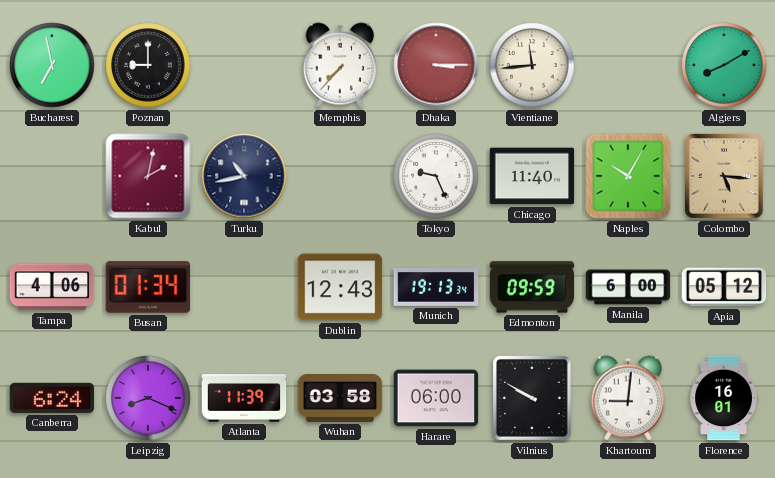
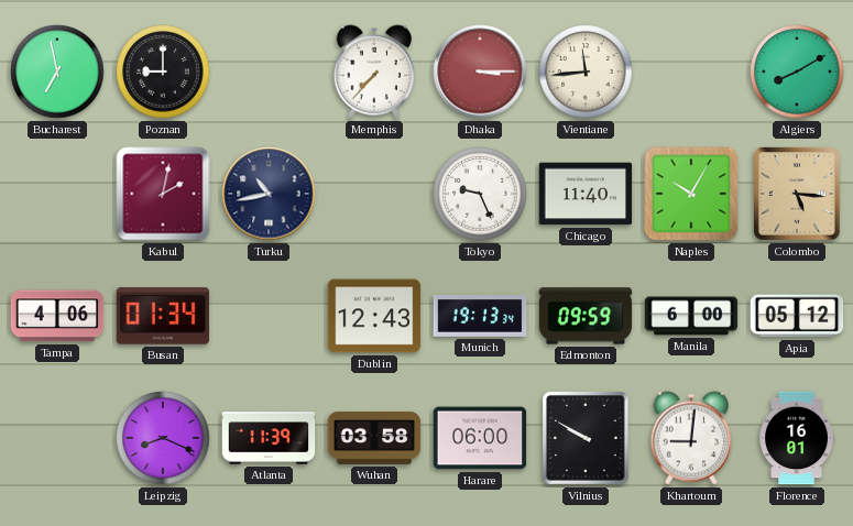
Canberra: 6:24 -> none
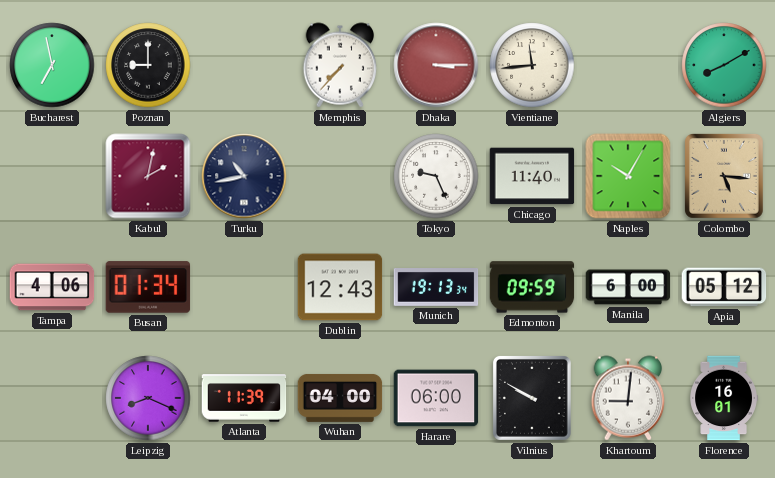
Wuhan: 03:58 -> 04:00
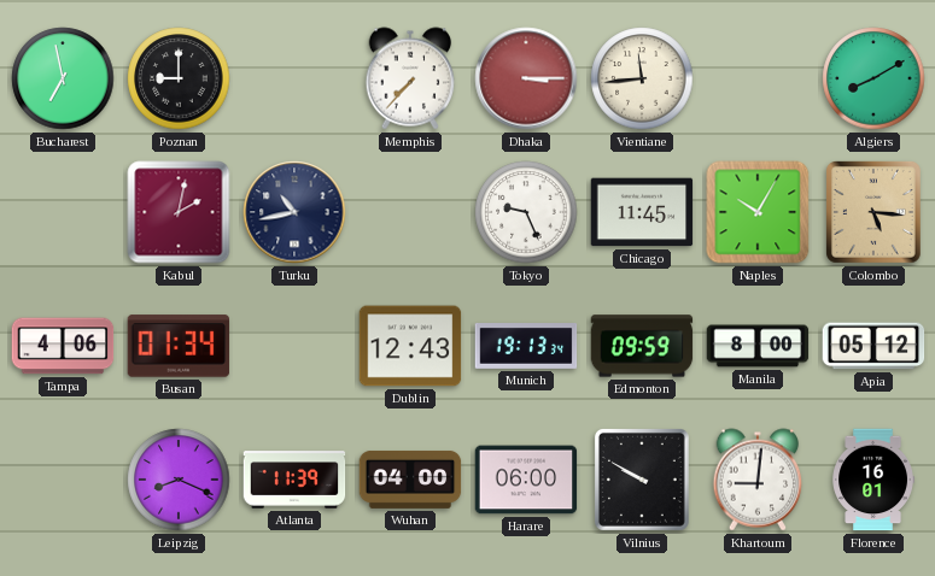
Chicago: 11:40 -> 11:45
Manila: 6:00 -> 8:00
